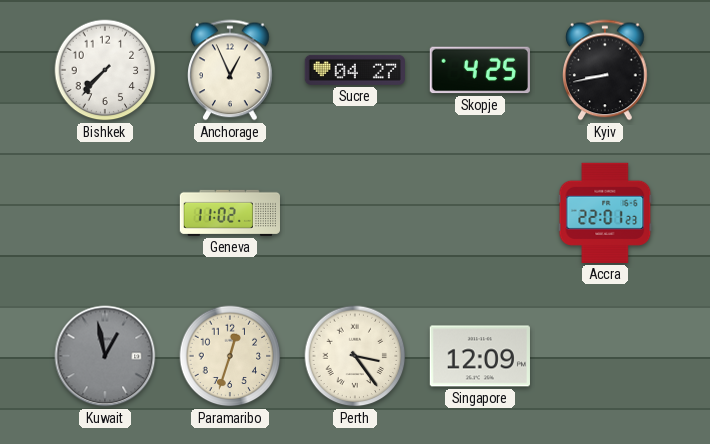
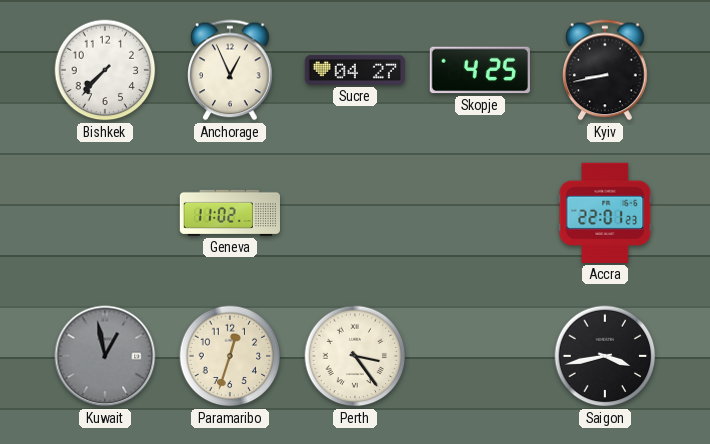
Singapore: 12:09 -> none
Saigon: none -> 3:43
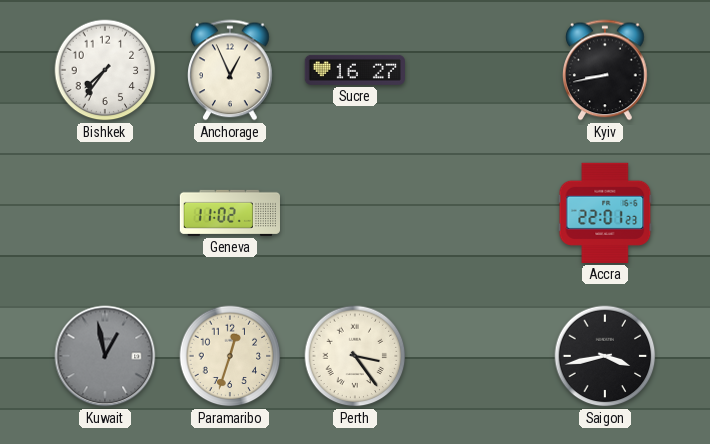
Bishkek: 7:37 -> 7:36
Sucre: 04:27 -> 16:27
Skopje: 4:25 -> none
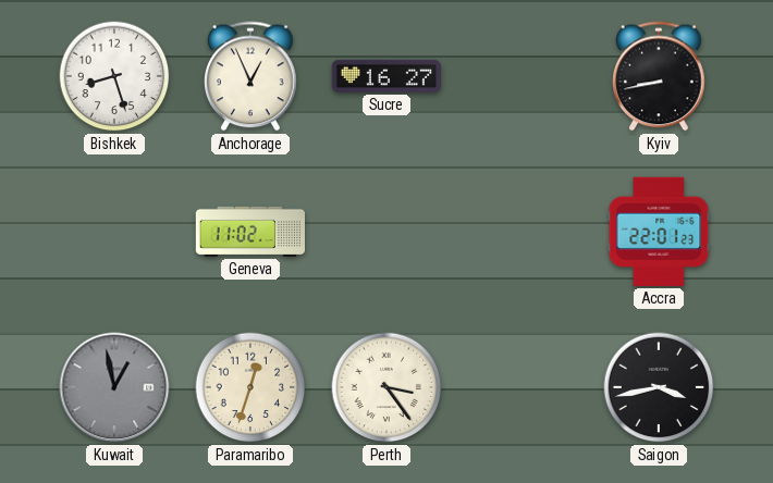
Bishkek: 7:36 -> 8:27
